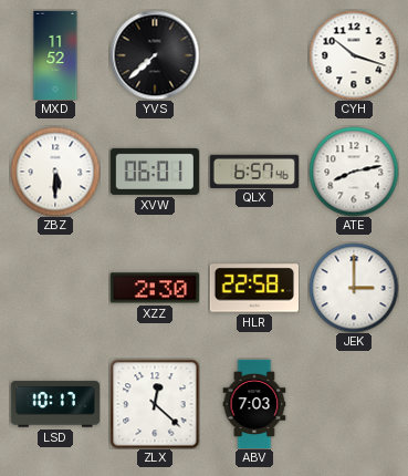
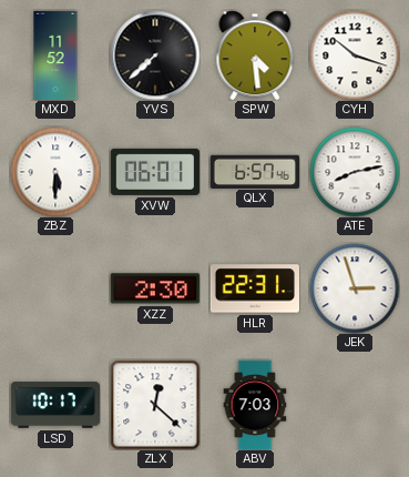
SPW: none -> 4:29
HLR: 22:58 -> 22:31
JEK: 3:00 -> 2:57
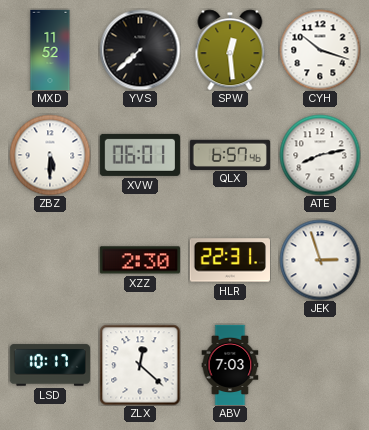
SPW: 4:29 -> 12:29
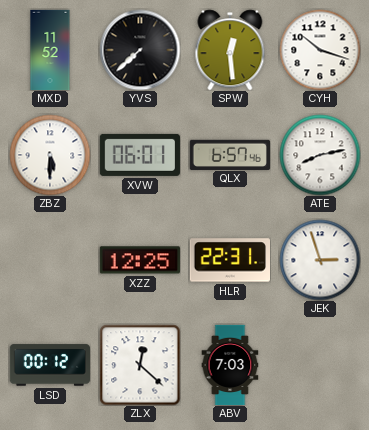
XZZ: 2:30 -> 12:25
LSD: 10:17 -> 00:12
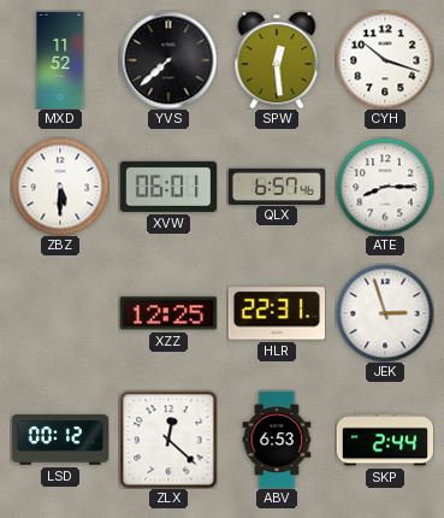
ATE: 8:13 -> 8:15
ABV: 7:03 -> 6:53
SKP: none -> 2:44
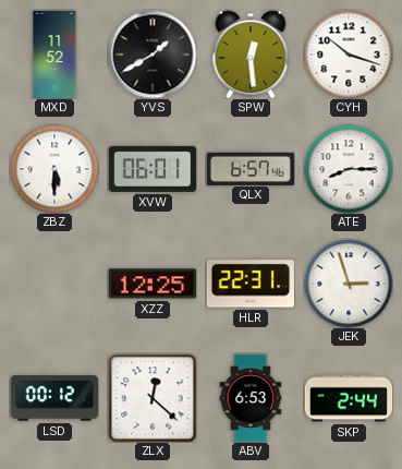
YVS: 7:38 -> 1:40
